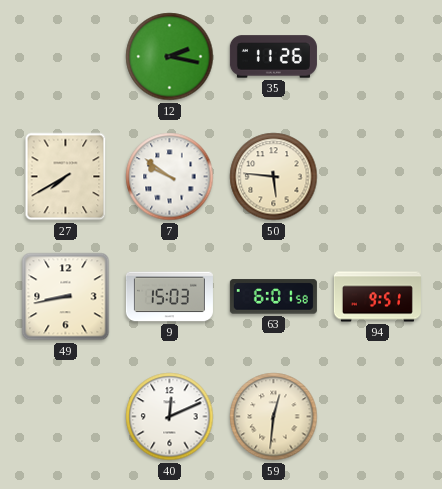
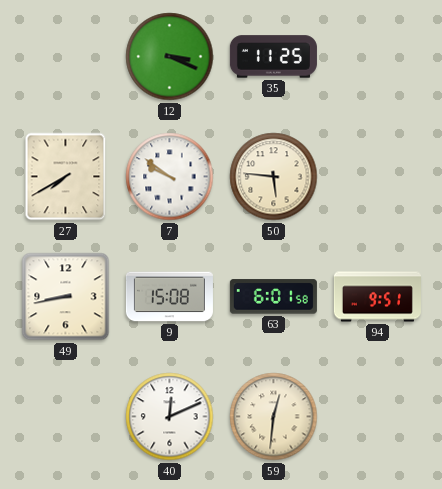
12: 2:17 -> 3:19
35: 11:26 -> 11:25
9: 15:03 -> 15:08
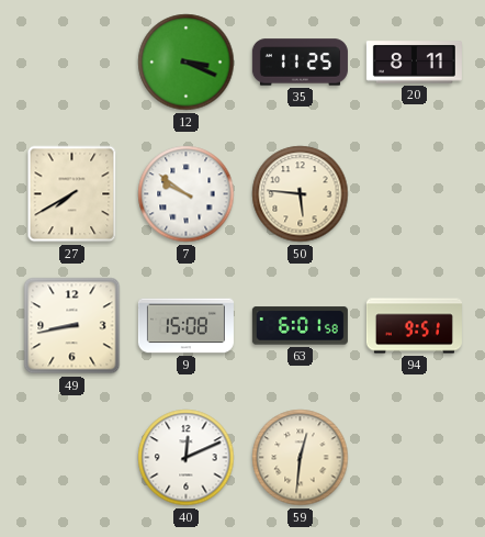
20: none -> 8:11
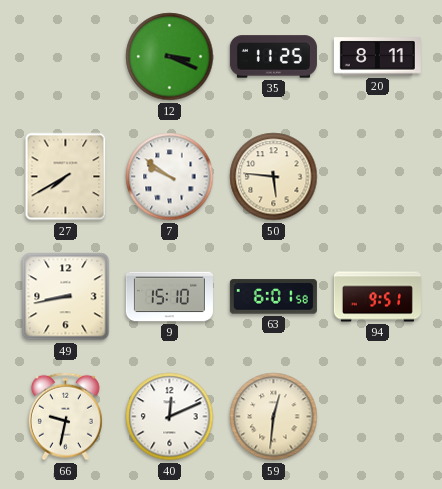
9: 15:08 -> 15:10
66: none -> 9:32
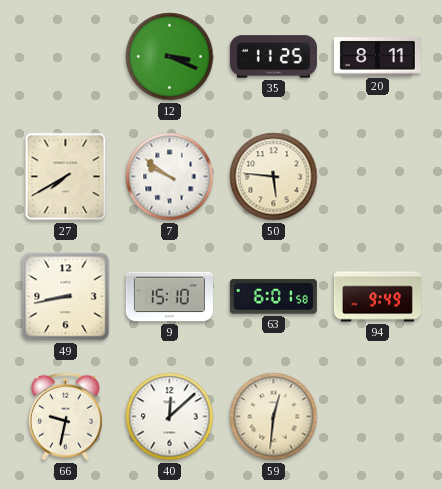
94: 9:51 -> 9:49
40: 12:11 -> 12:08
